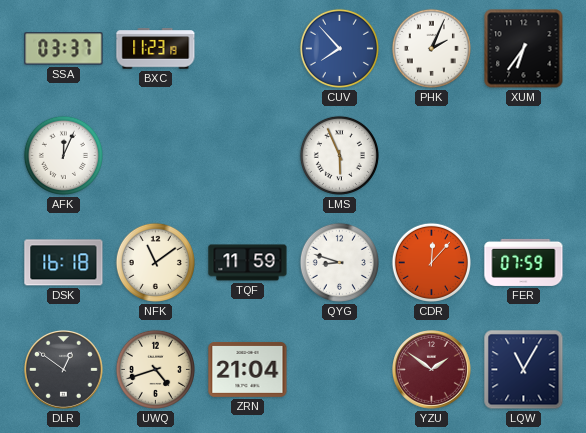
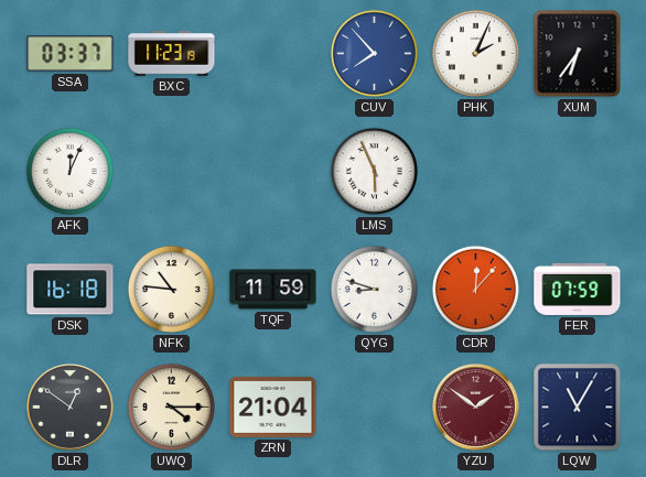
NFK: 11:09 -> 10:46
UWQ: 4:42 -> 4:15
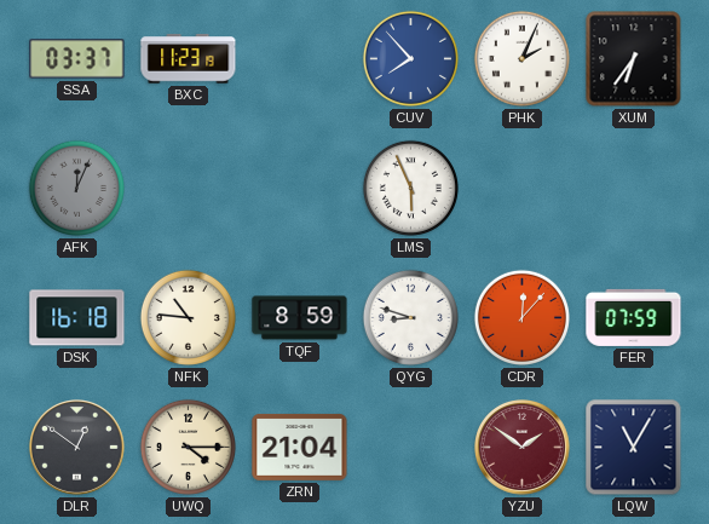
AFK dial: white -> grey
TQF: 11:59 -> 8:59
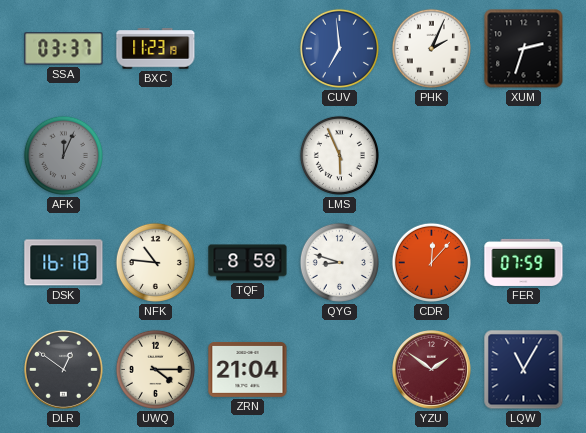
CUV: 7:53 -> 6:59
XUM: 6:36 -> 2:33
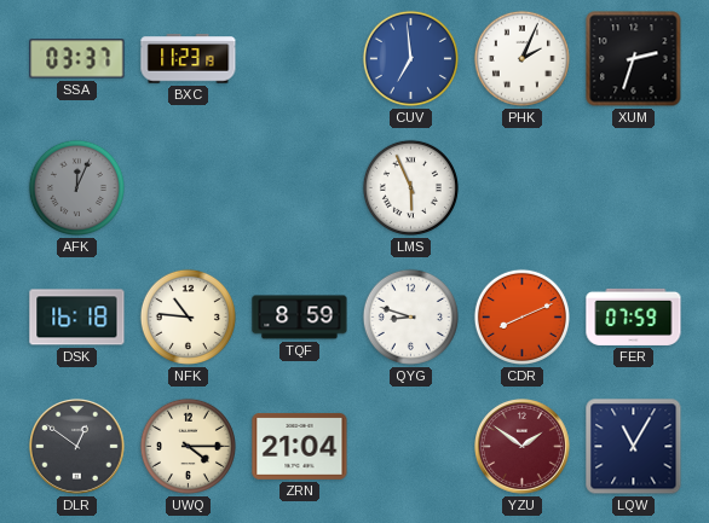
CDR: 12:07 -> 8:11
